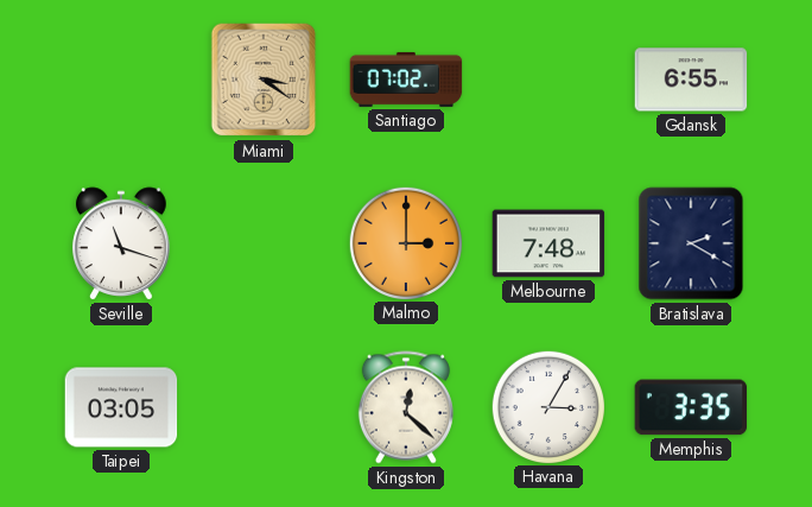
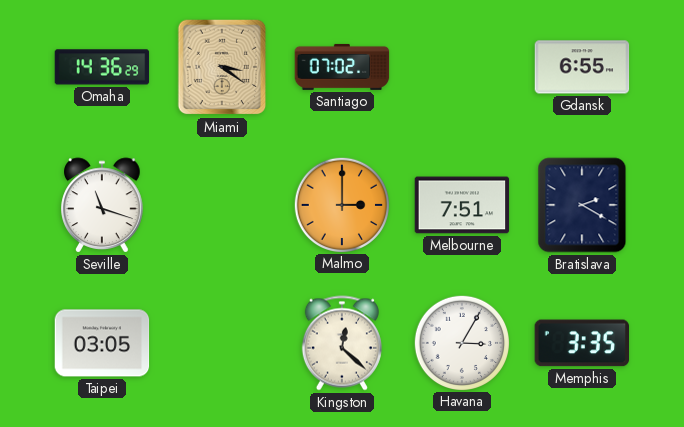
Omaha: none -> 14:36
Melbourne: 7:48 -> 7:51
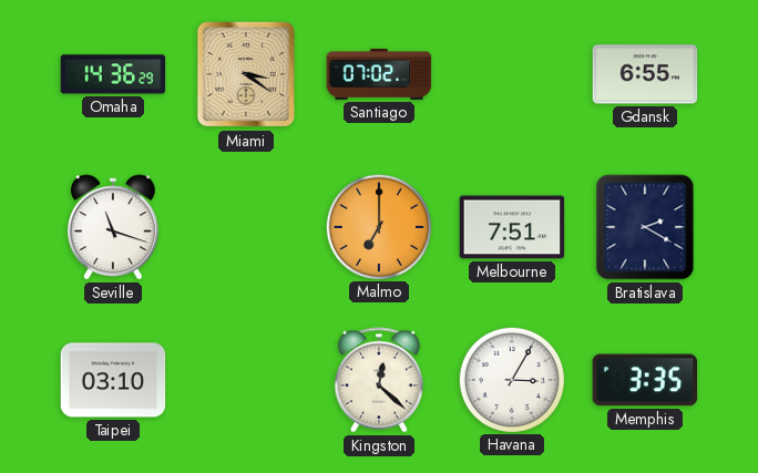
Malmo: 3:00 -> 7:00
Taipei: 03:05 -> 03:10
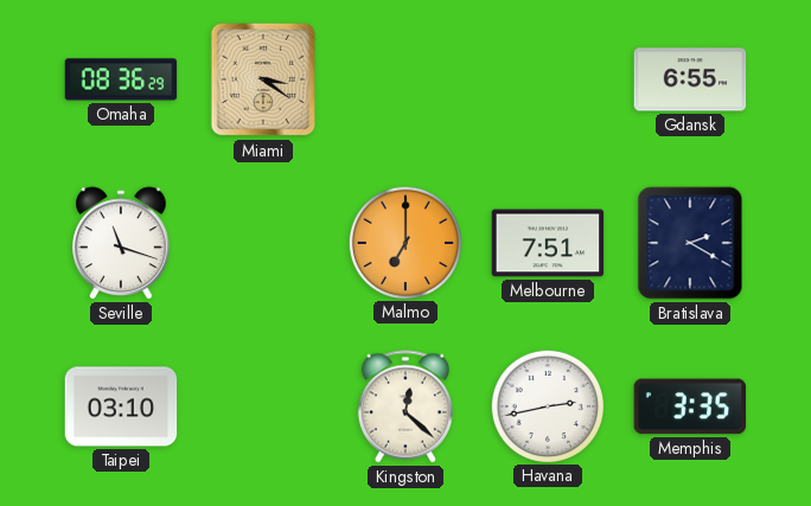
Omaha: 14:36 -> 08:36
Santiago: 07:02 -> none
Havana: 3:05 -> 2:43
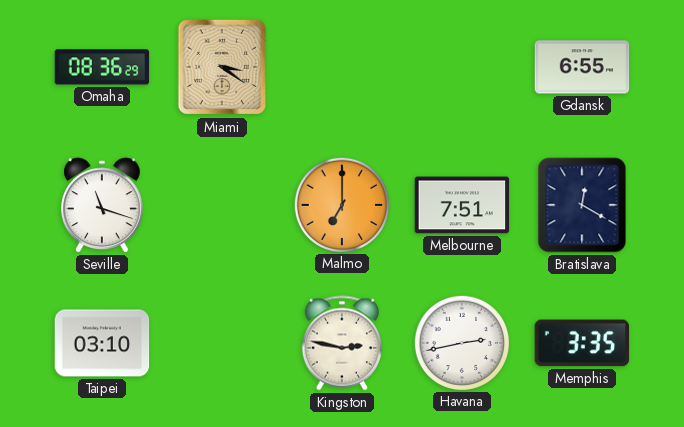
Bratislava: 2:20 -> 12:20
Kingston: 12:22 -> 2:47
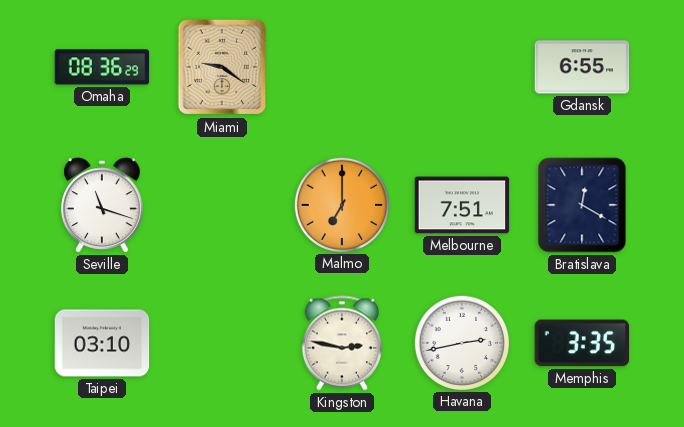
Miami: 3:21 -> 9:21
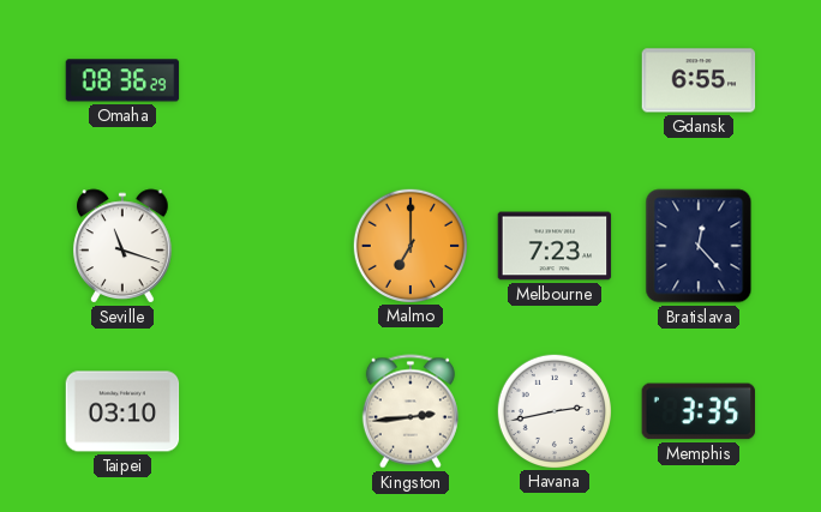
Miami: 9:21 -> none
Melbourne: 7:51 -> 7:23
Bratislava: 12:20 -> 12:23
Kingston: 2:47 -> 2:44
